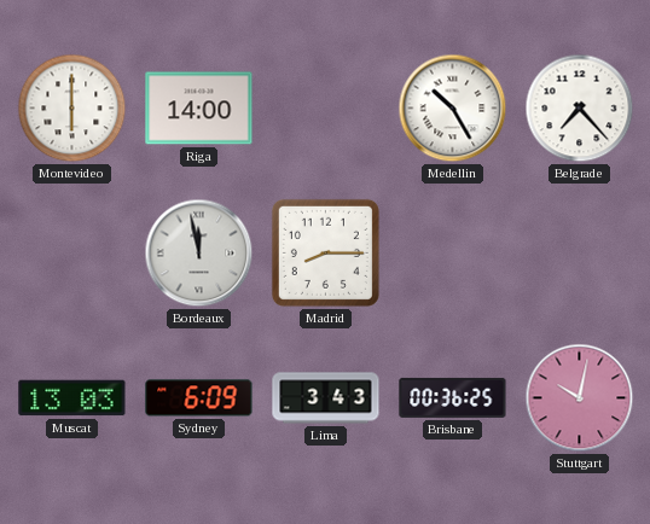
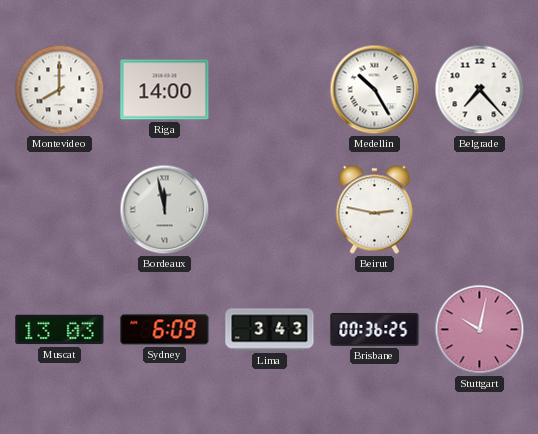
Montevideo: 6:00 -> 8:00
Madrid: 8:15 -> none
Beirut: none -> 2:47
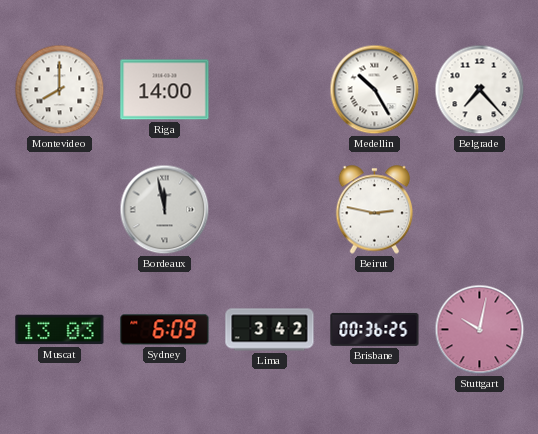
Lima: 3:43 -> 3:42
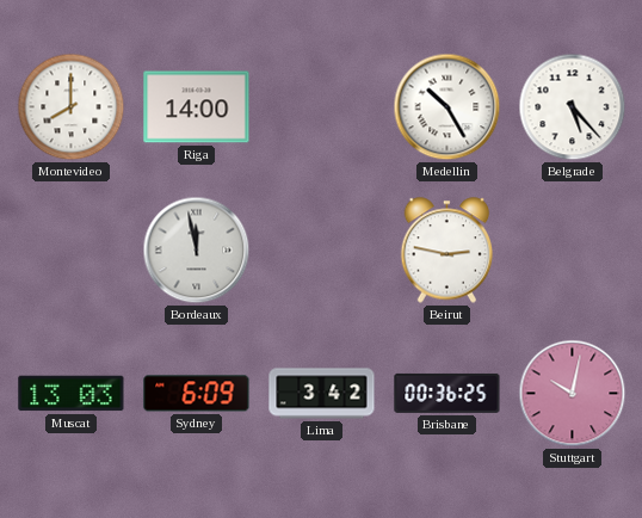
Belgrade: 7:23 -> 5:23
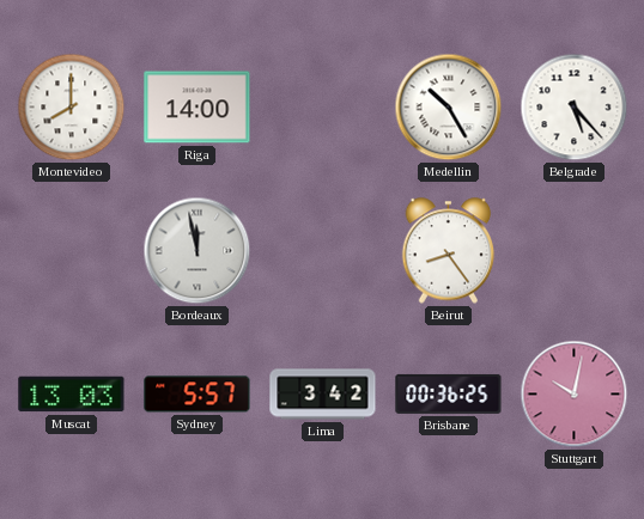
Beirut: 2:47 -> 8:24
Sydney: 6:09 -> 5:57
